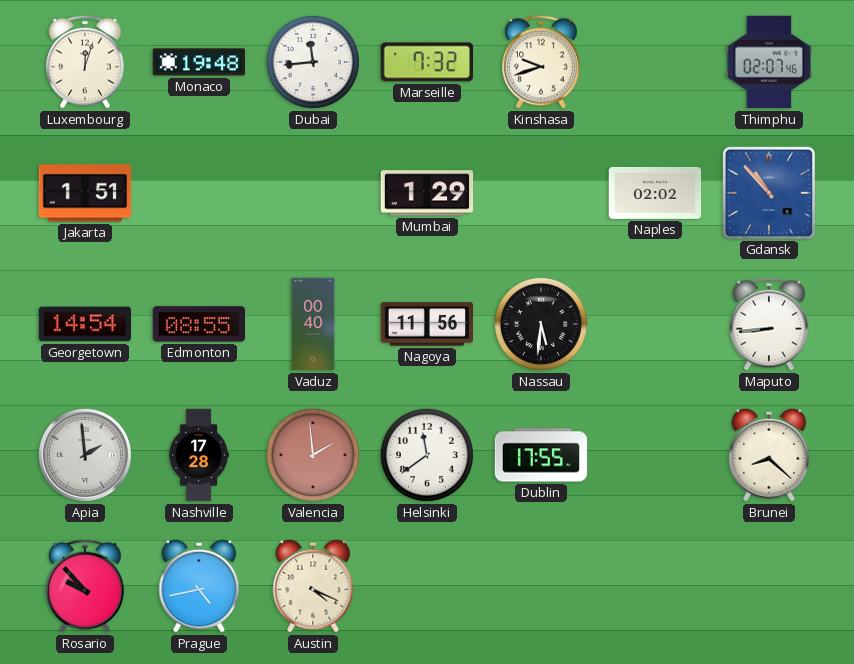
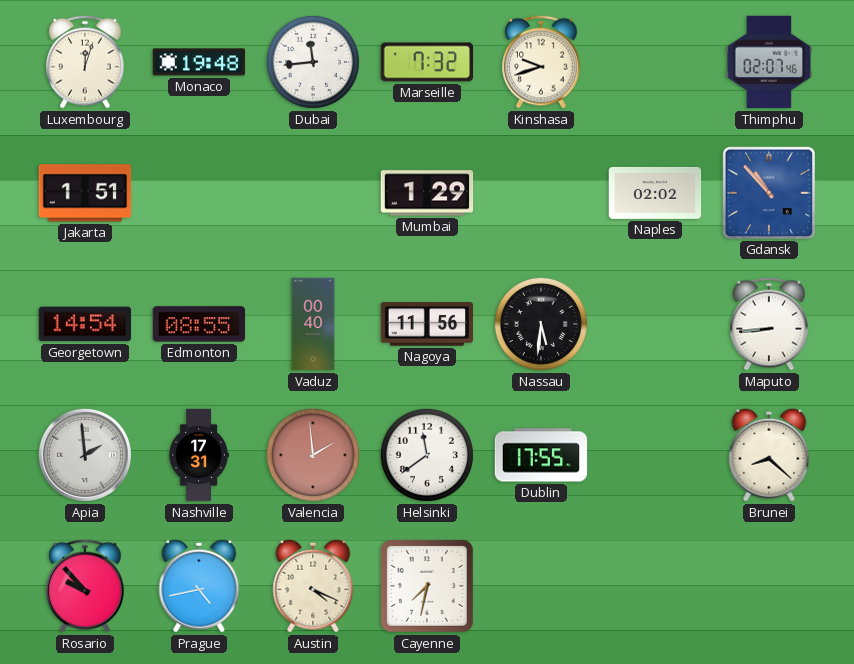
Nashville: 17:28 -> 17:31
Cayenne: none -> 7:32
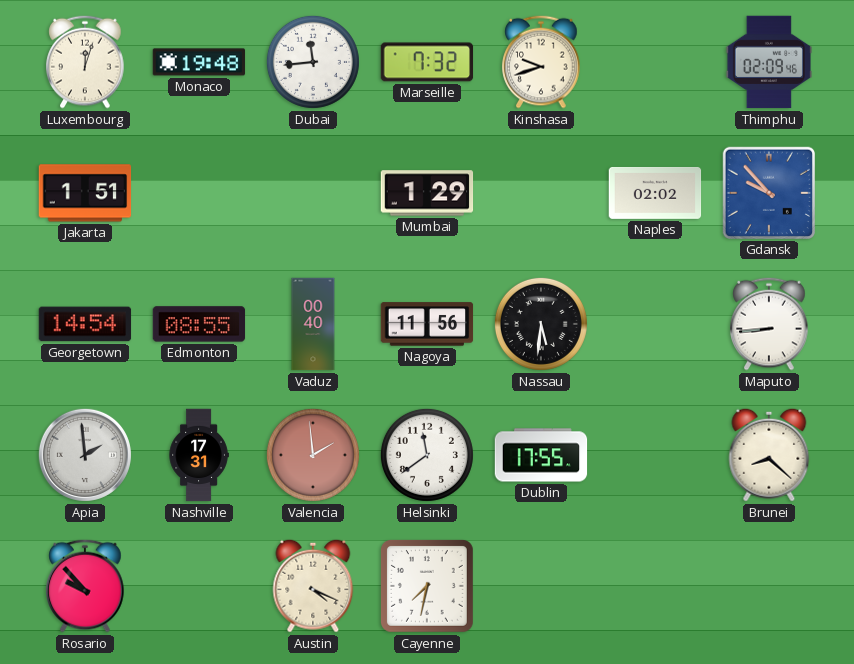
Thimphu: 02:07 -> 02:09
Gdansk: 10:53 -> 9:53
Prague: 4:43 -> none
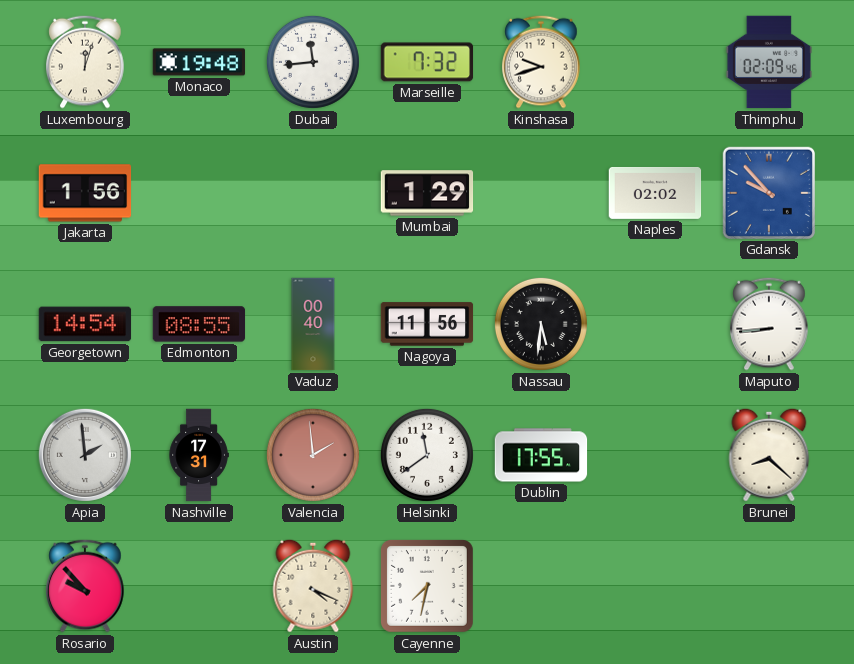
Jakarta: 1:51 -> 1:56
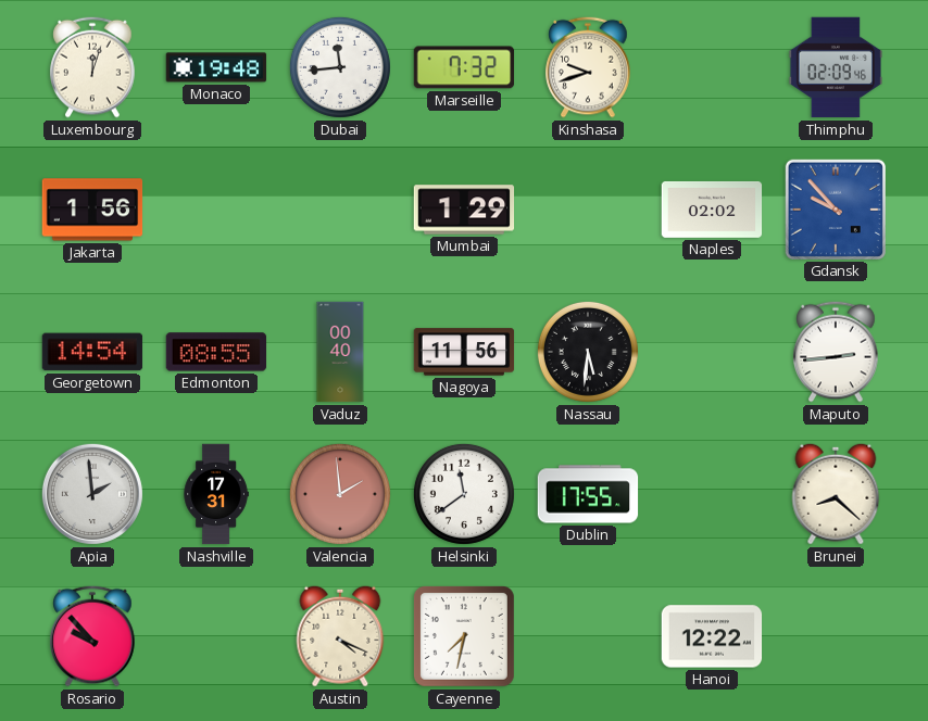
Maputo: 8:44 -> 2:44
Hanoi: none -> 12:22
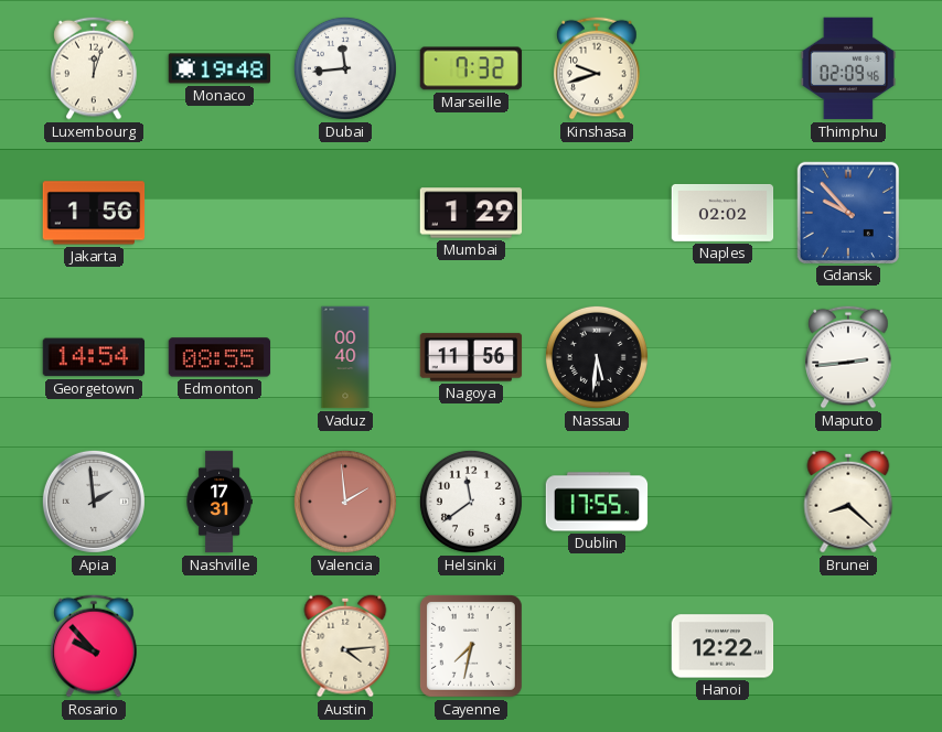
Austin: 4:19 -> 4:14
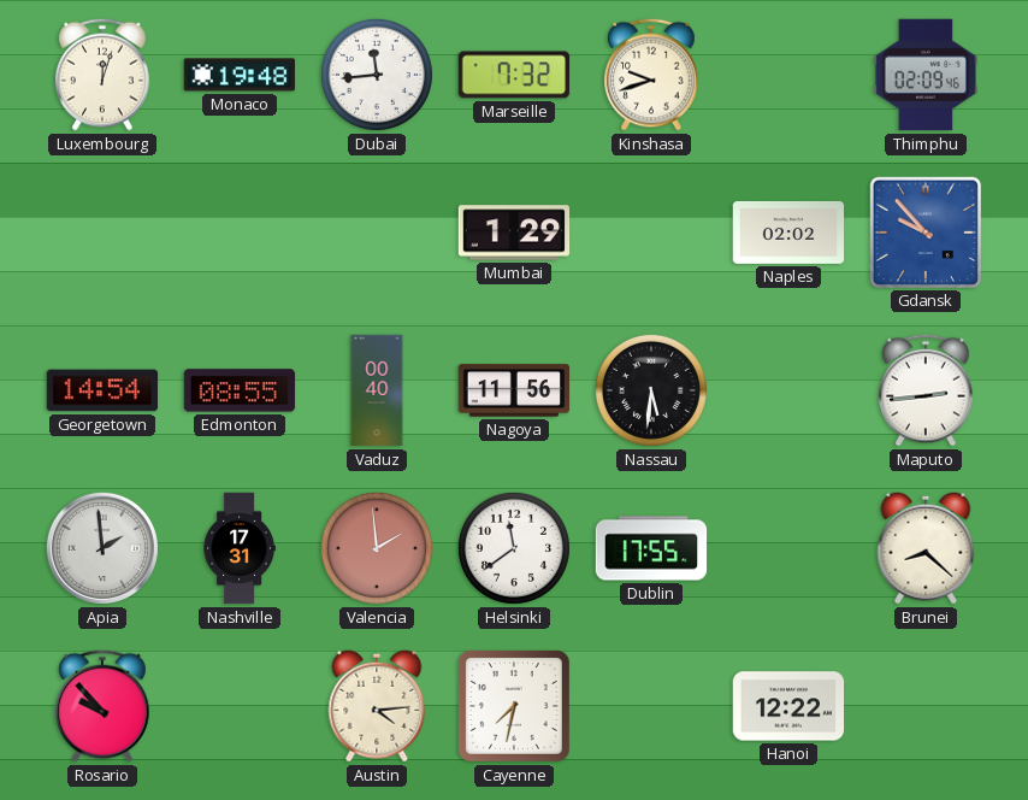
Jakarta: 1:56 -> none
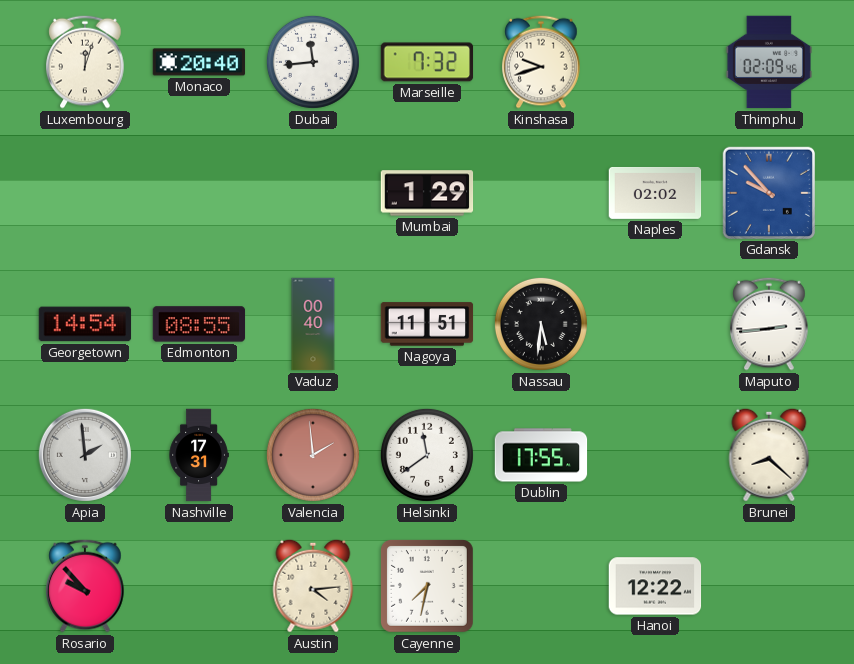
Monaco: 19:48 -> 20:40
Nagoya: 11:56 -> 11:51
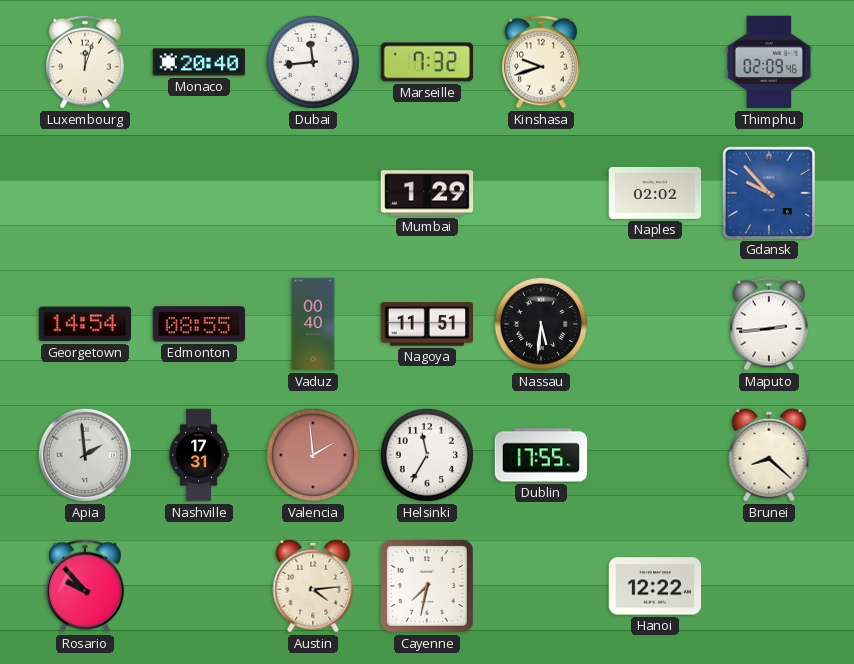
Helsinki: 11:39 -> 11:35
